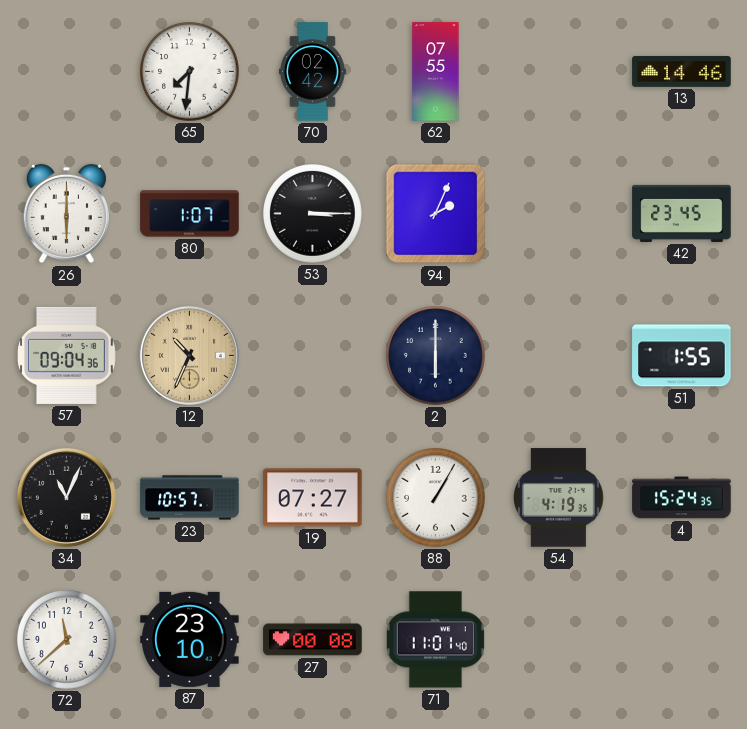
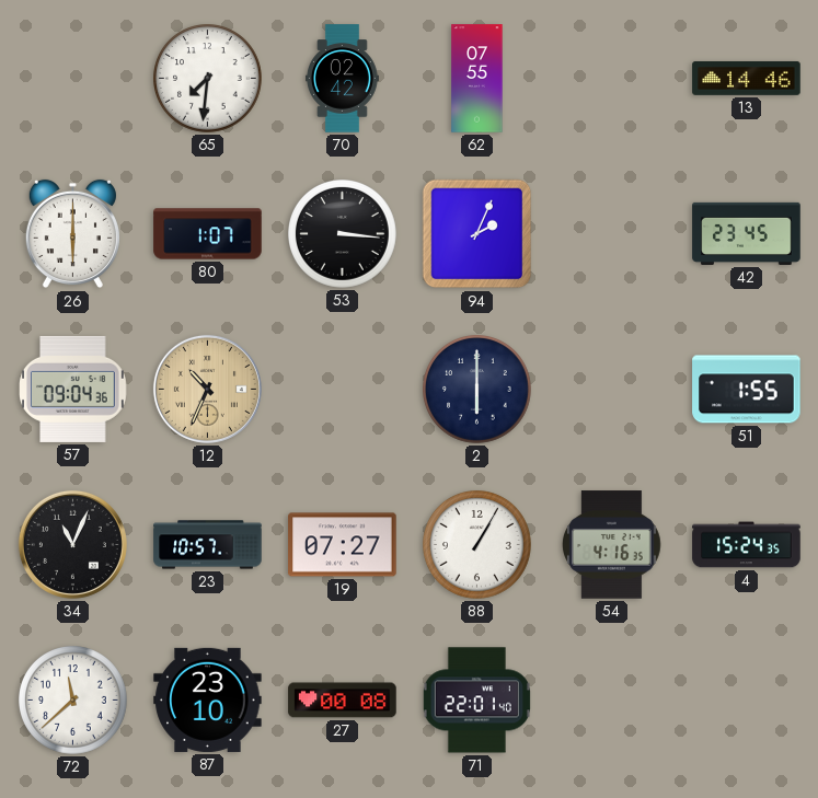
53: 3:15 -> 3:16
54: 4:19 -> 4:16
71: 11:01 -> 22:01
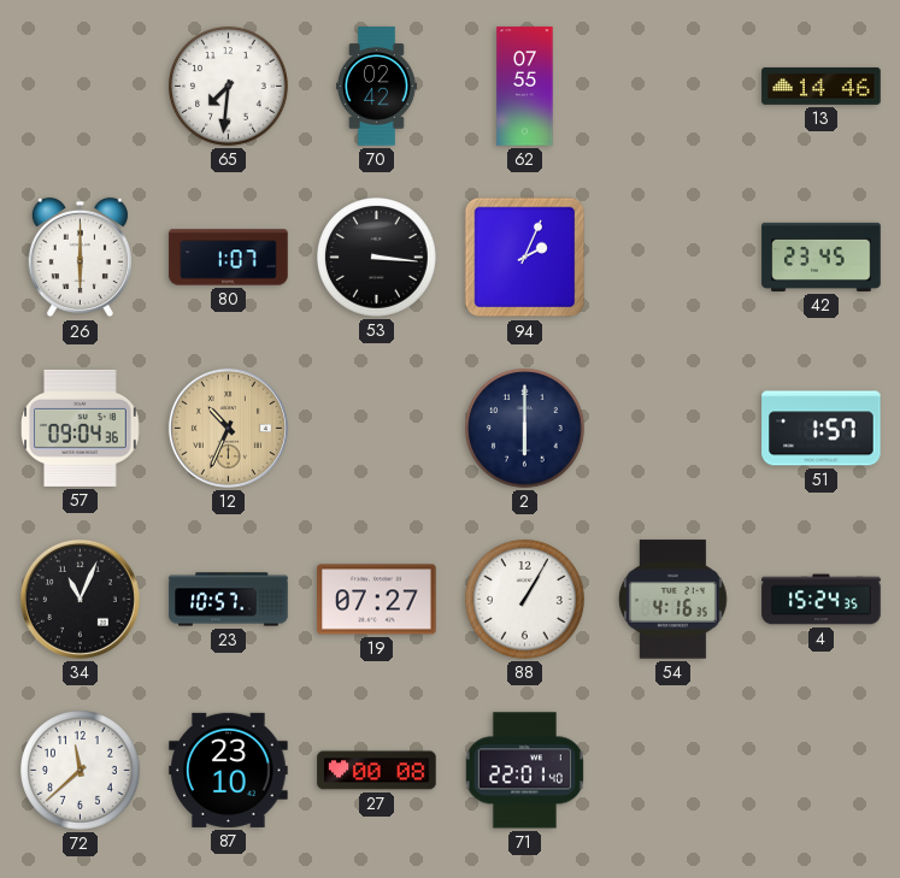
51: 1:55 -> 1:57
